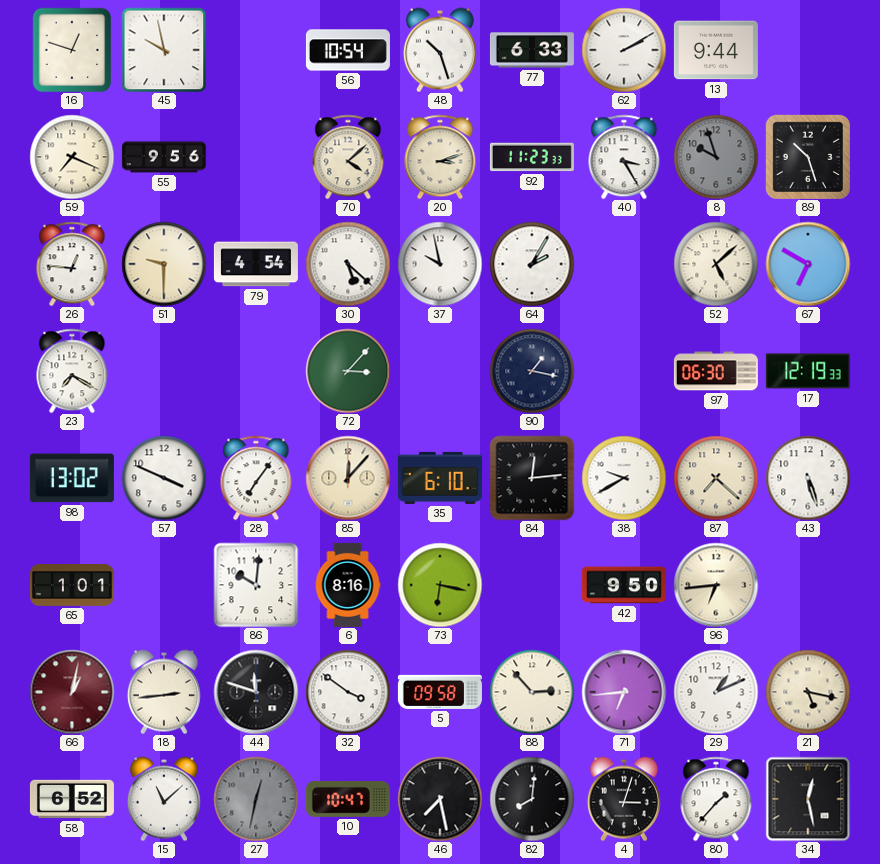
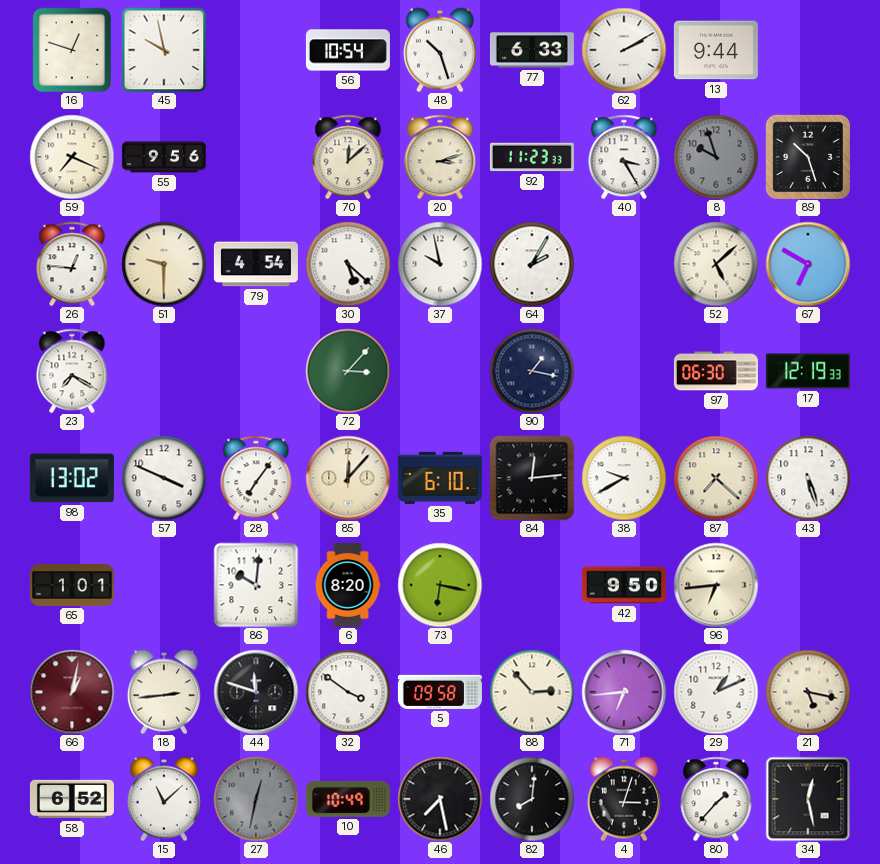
70: 4:08 -> 12:08
6: 8:16 -> 8:20
10: 10:47 -> 10:49
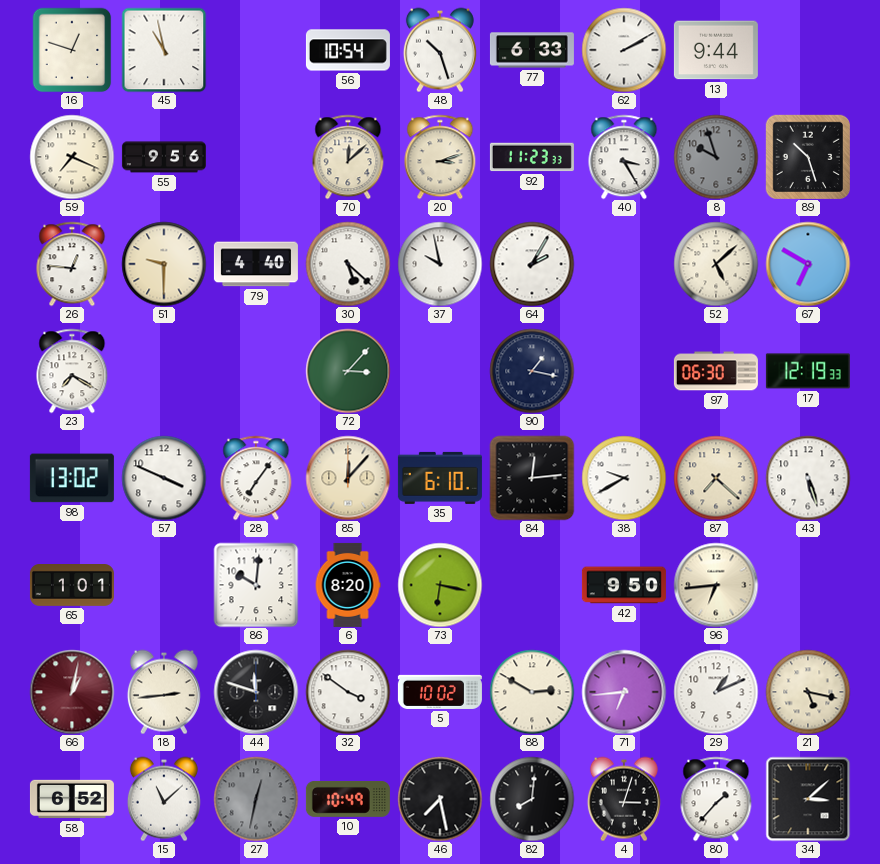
45: 9:58 -> 10:58
79: 4:54 -> 4:40
5: 09:58 -> 10:02
88: 2:53 -> 2:50
34: 12:28 -> 3:08
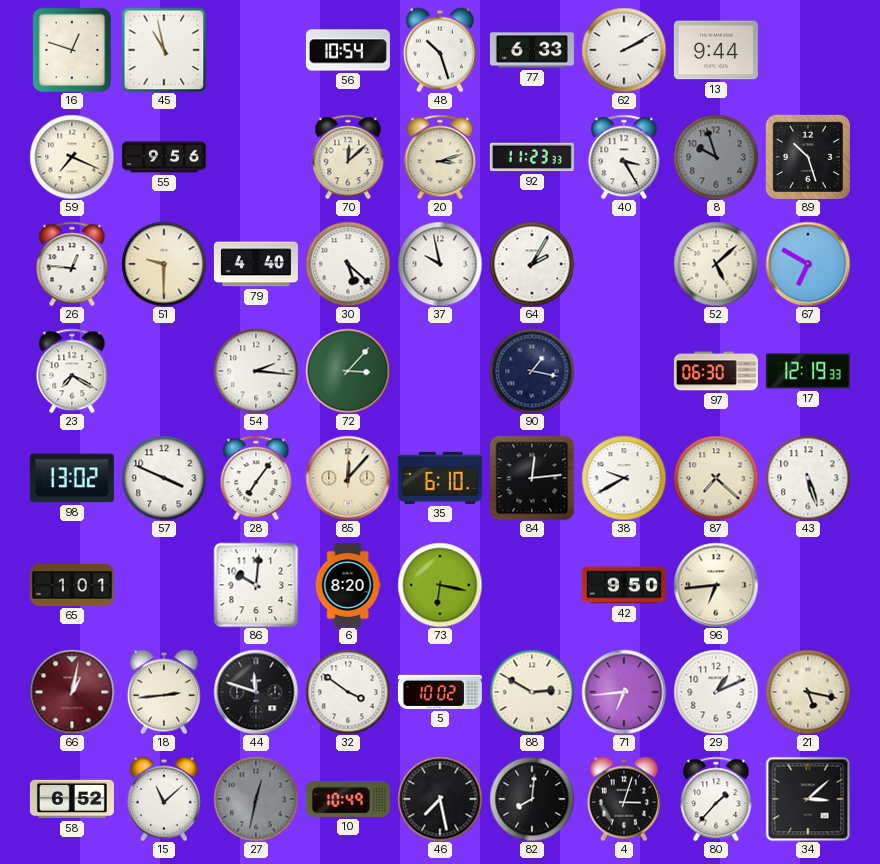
54: none -> 2:16
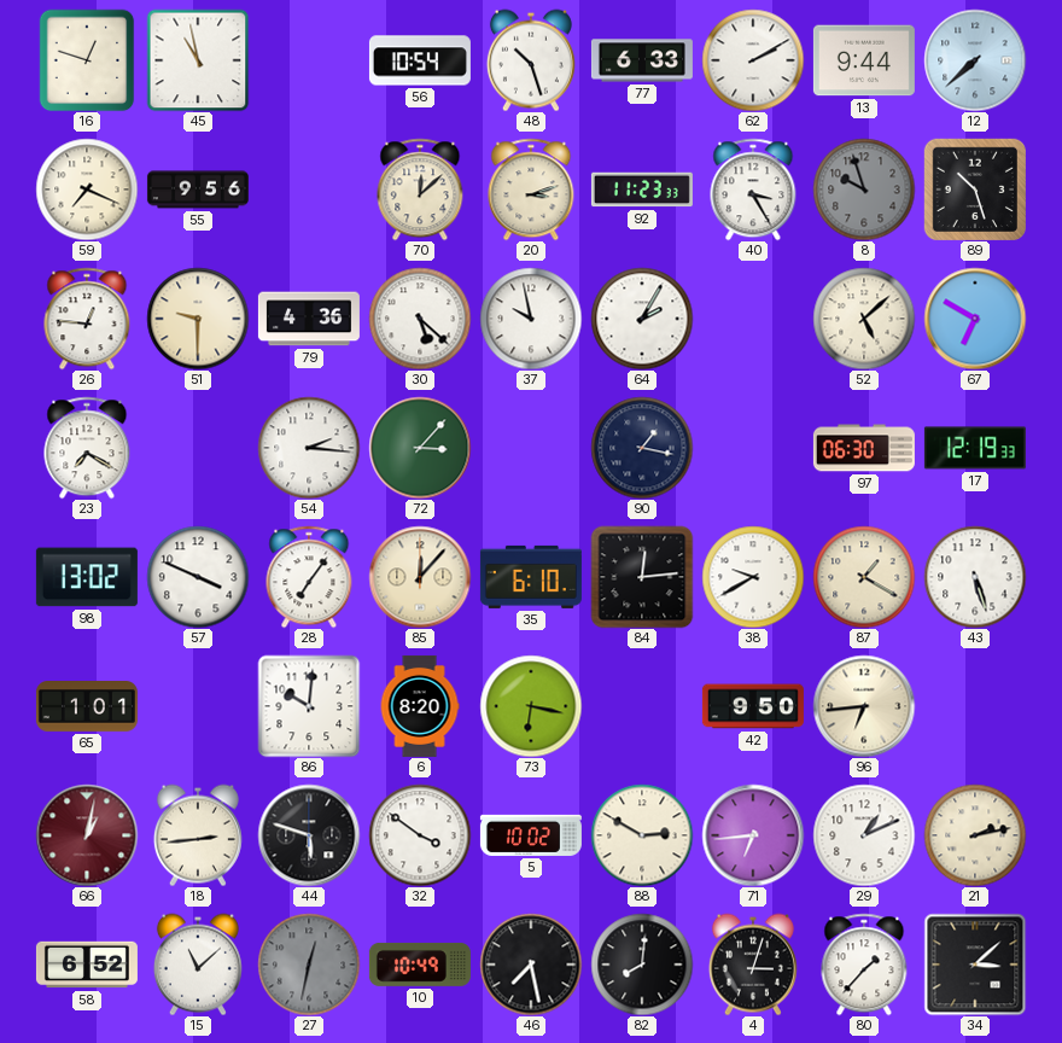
12: none -> 7:38
79: 4:40 -> 4:36
87: 7:22 -> 1:20
44: 11:48 -> 5:48
21: 5:17 -> 2:13
